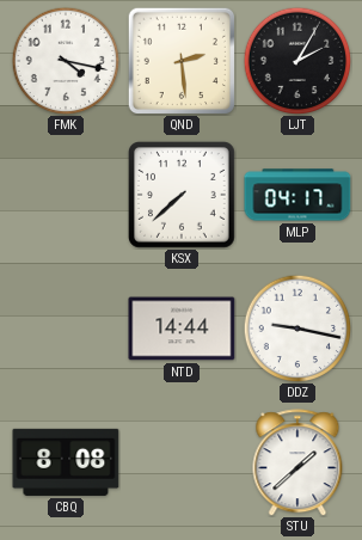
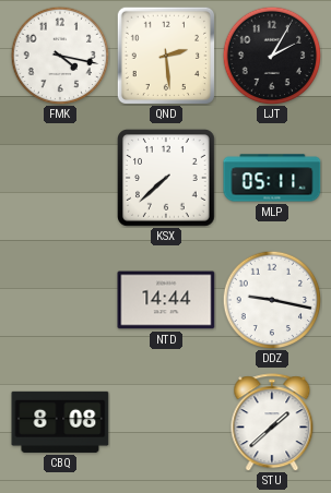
MLP: 04:17 -> 05:11
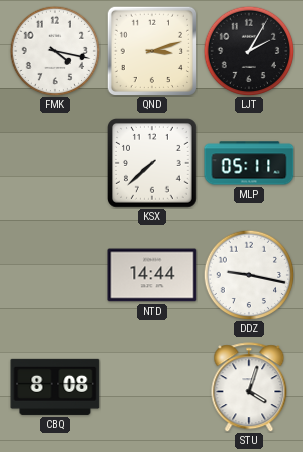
QND: 2:29 -> 3:12
STU: 1:38 -> 4:03
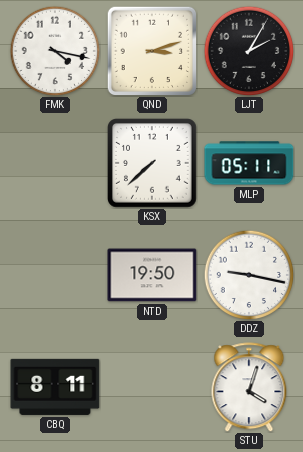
NTD: 14:44 -> 19:50
CBQ: 8:08 -> 8:11
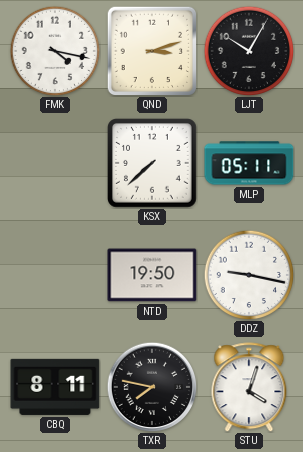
LJT: 2:05 -> 10:05
TXR: none -> 7:47
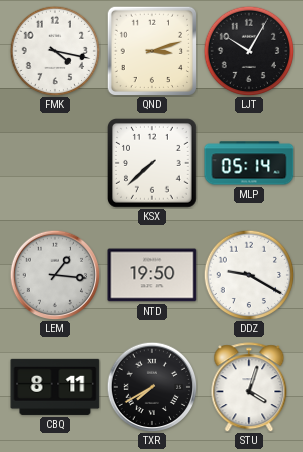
MLP: 05:11 -> 05:14
LEM: none -> 1:16
DDZ: 9:17 -> 9:20
TXR: 7:47 -> 7:40
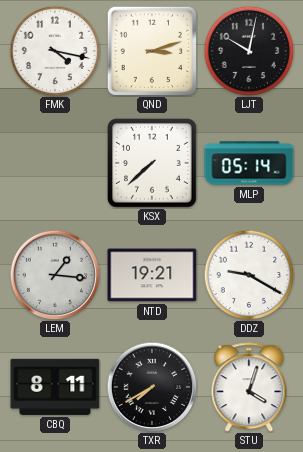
LJT: 10:05 -> 10:02
NTD: 19:50 -> 19:21
